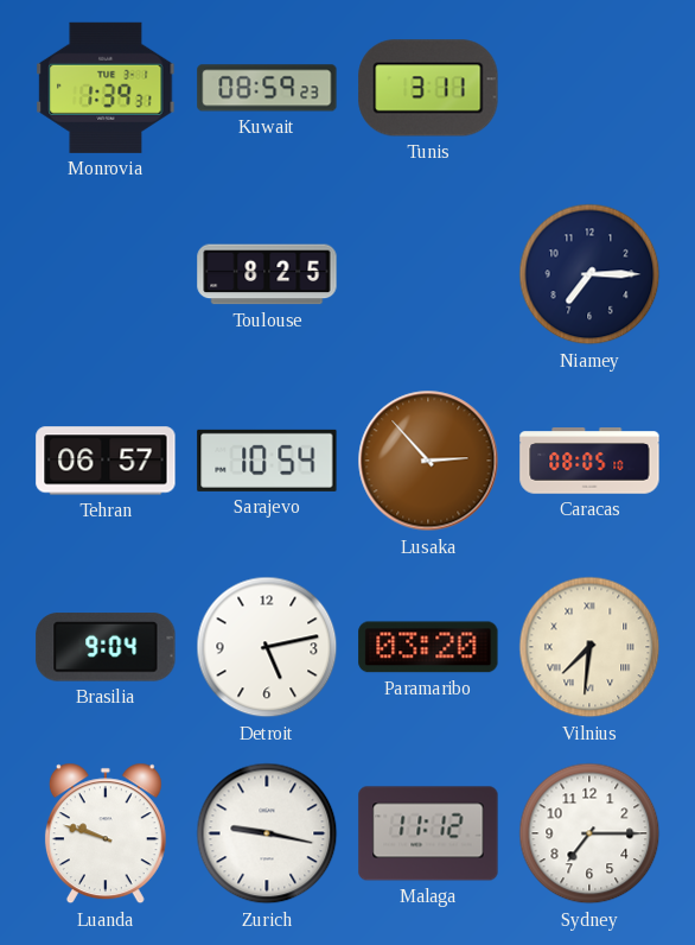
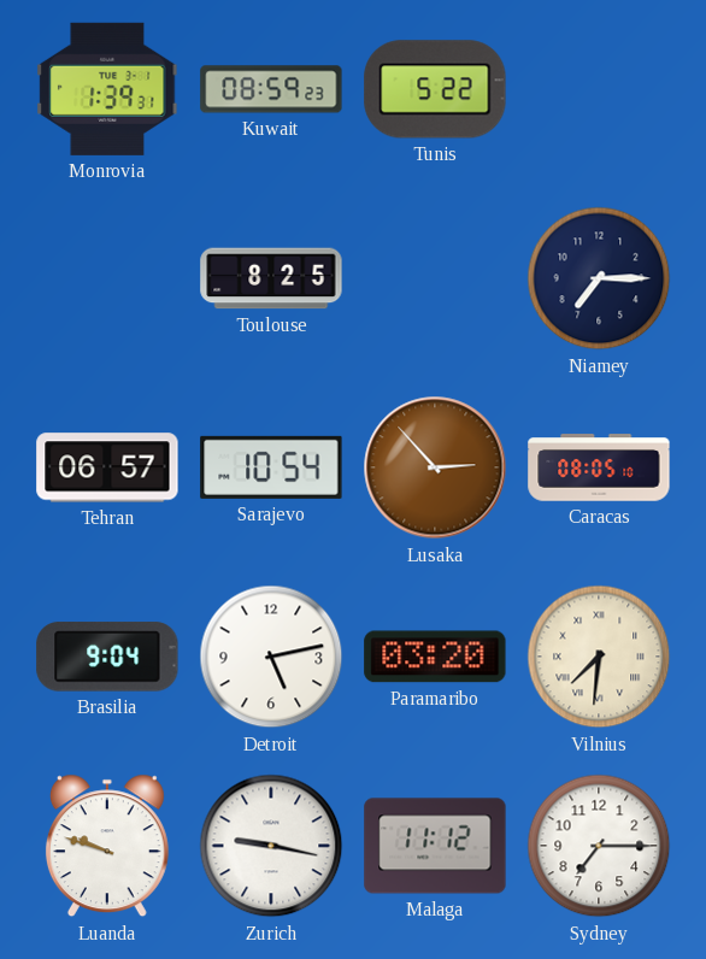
Tunis: 3:11 -> 5:22
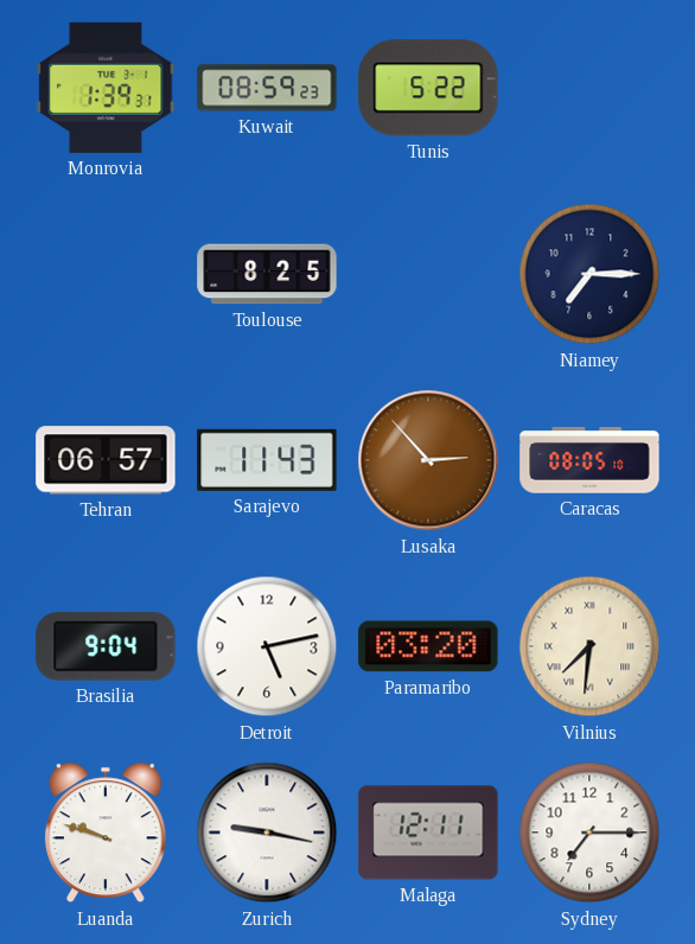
Sarajevo: 10:54 -> 11:43
Malaga: 11:12 -> 12:11
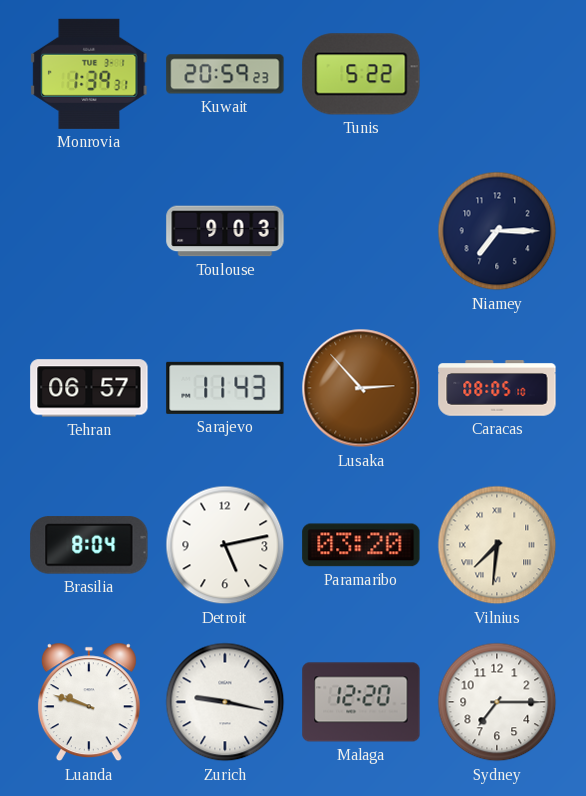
Kuwait: 08:59 -> 20:59
Toulouse: 8:25 -> 9:03
Brasilia: 9:04 -> 8:04
Malaga: 12:11 -> 12:20
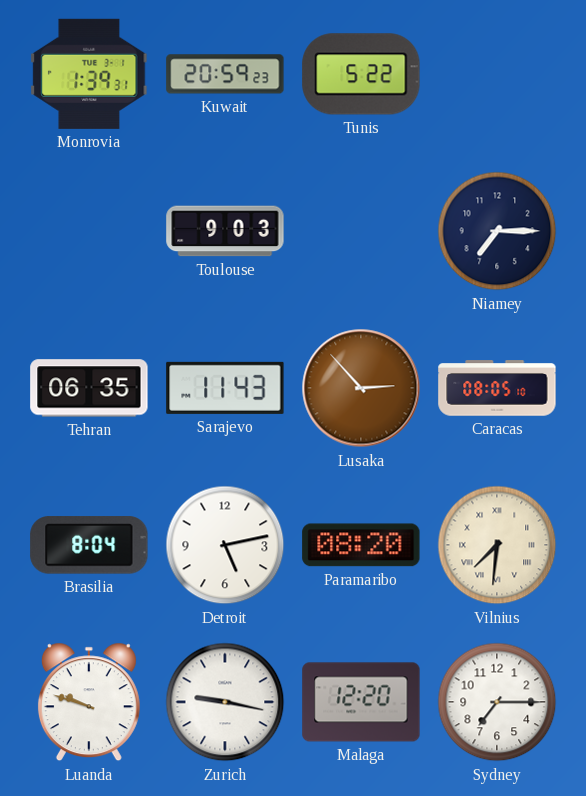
Tehran: 06:57 -> 06:35
Paramaribo: 03:20 -> 08:20
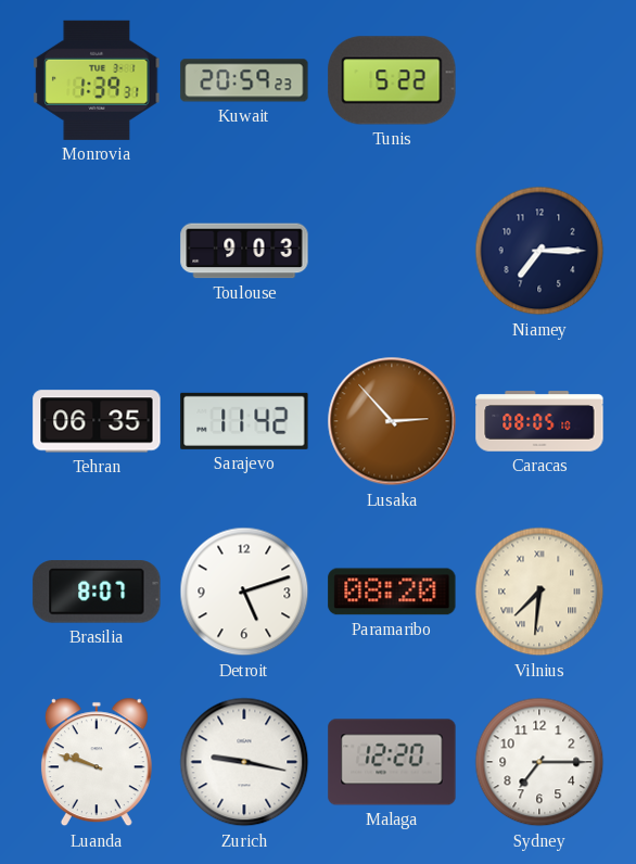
Sarajevo: 11:43 -> 11:42
Brasilia: 8:04 -> 8:07
Detroit: 5:13 -> 5:12
